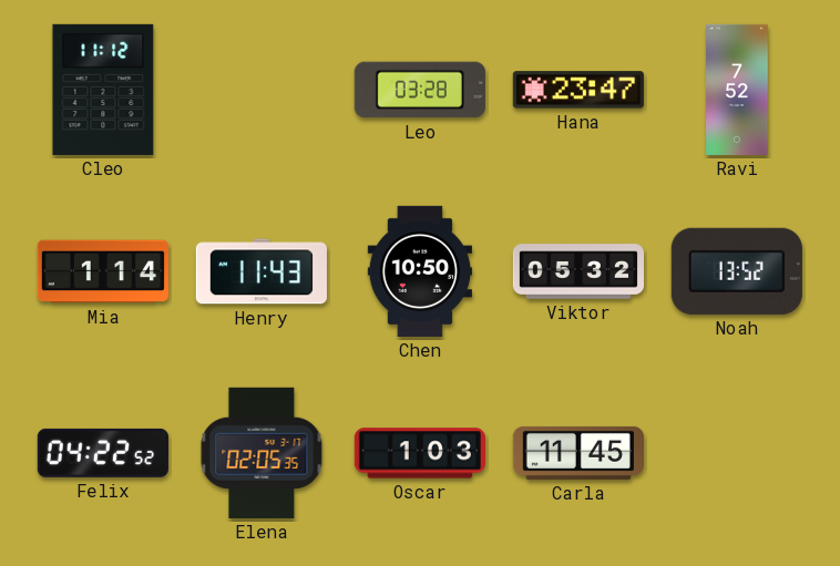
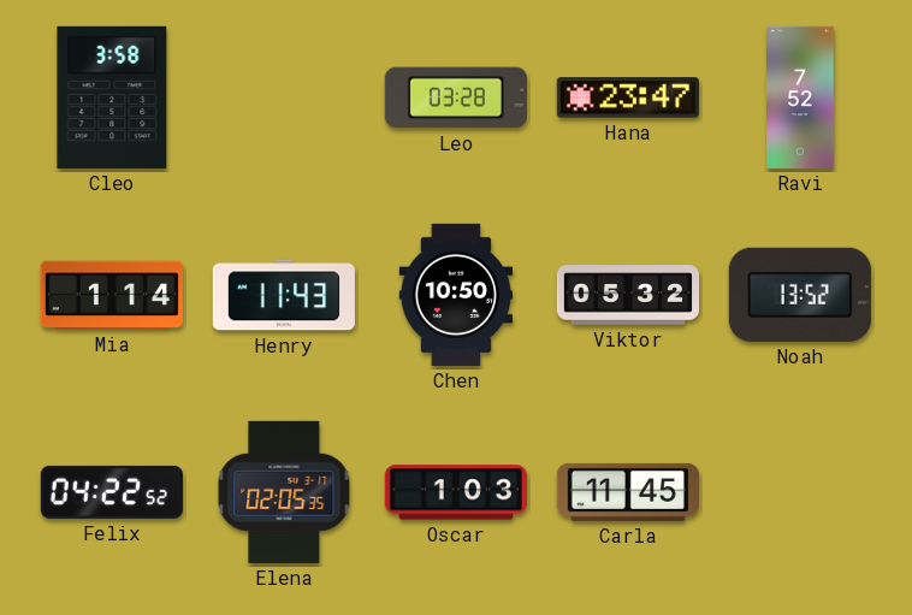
Cleo: 11:12 -> 3:58
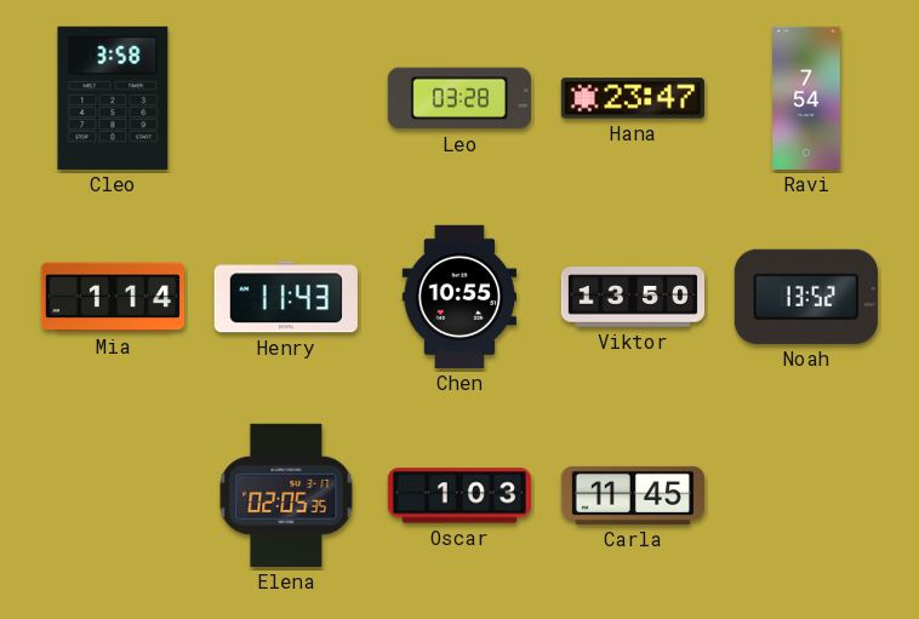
Ravi: 7:52 -> 7:54
Chen: 10:50 -> 10:55
Viktor: 05:32 -> 13:50
Felix: 04:22 -> none
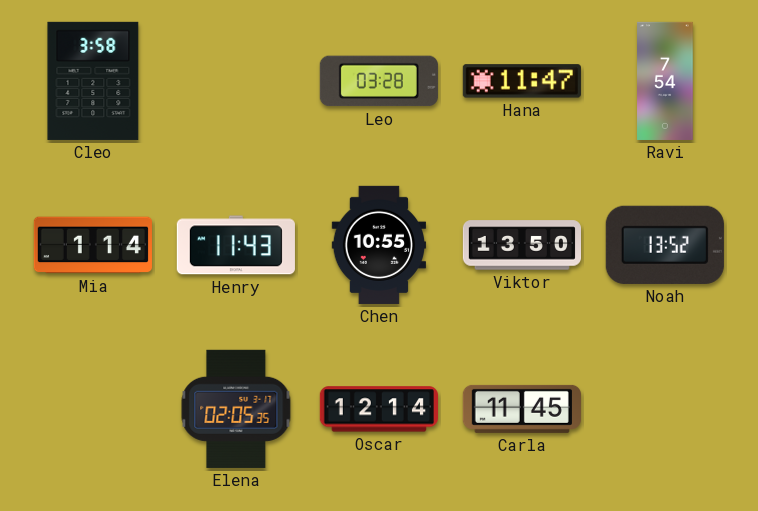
Hana: 23:47 -> 11:47
Oscar: 1:03 -> 12:14
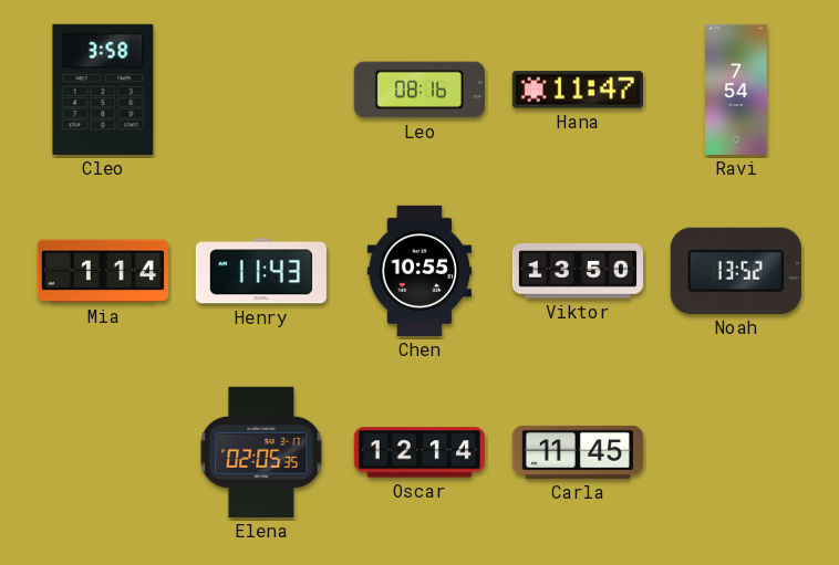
Leo: 03:28 -> 08:16
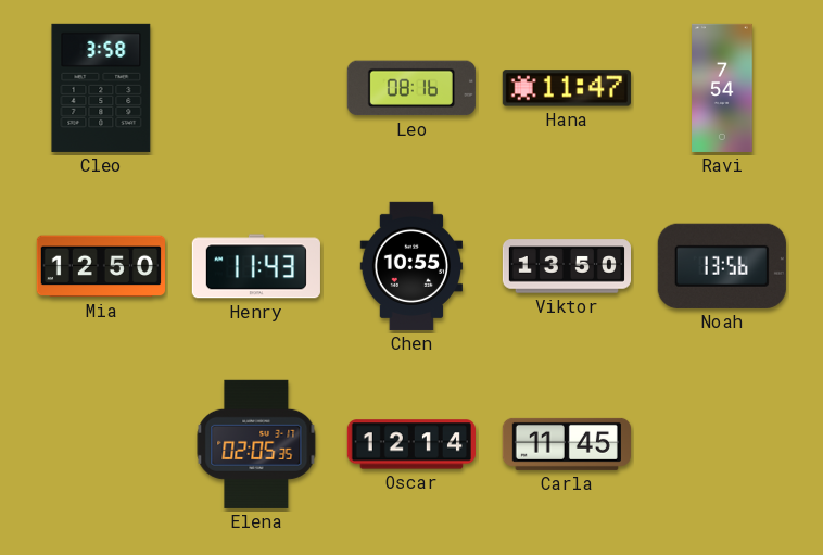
Mia: 1:14 -> 12:50
Noah: 13:52 -> 13:56
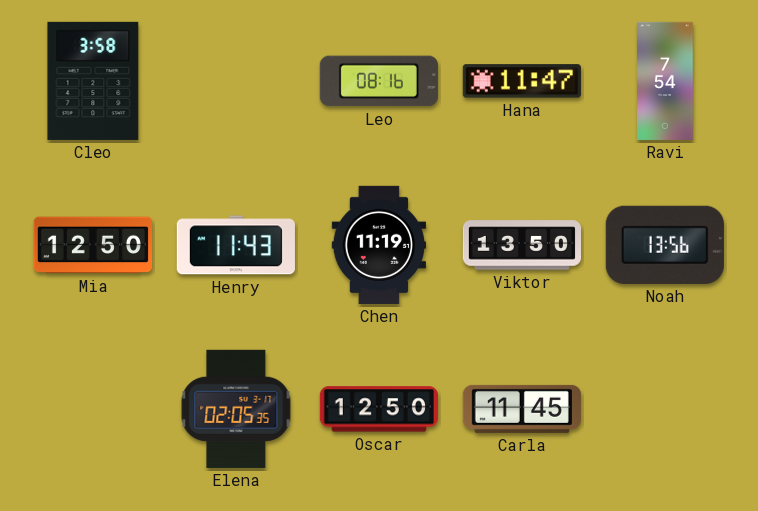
Chen: 10:55 -> 11:19
Oscar: 12:14 -> 12:50
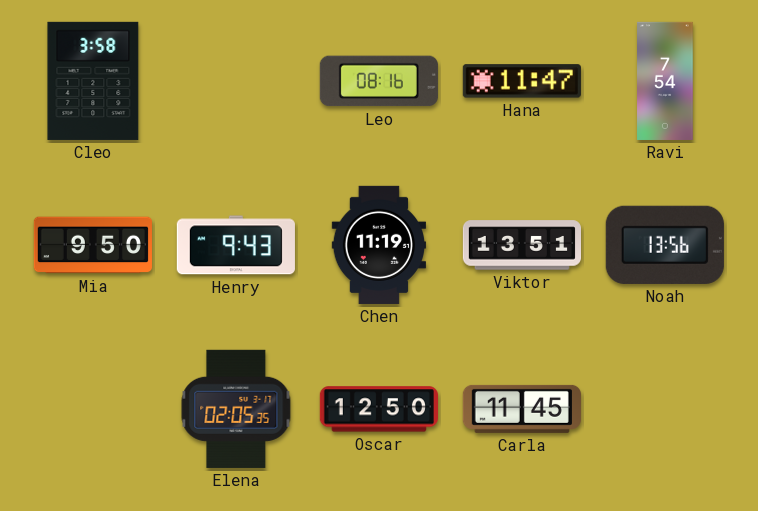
Mia: 12:50 -> 9:50
Henry: 11:43 -> 9:43
Viktor: 13:50 -> 13:51
